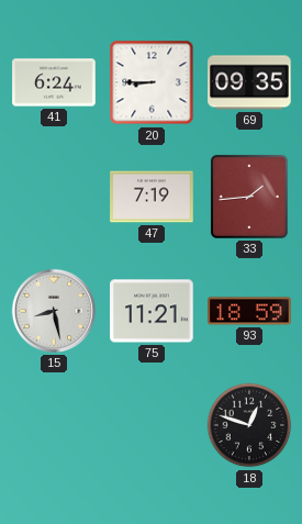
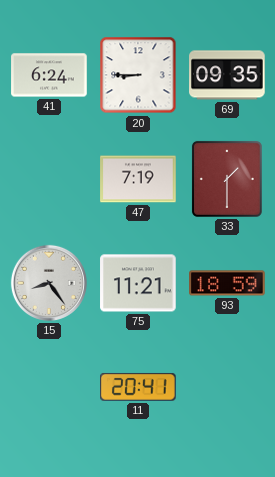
33: 1:44 -> 1:30
15: 8:28 -> 8:24
11: none -> 20:41
18: 12:48 -> none
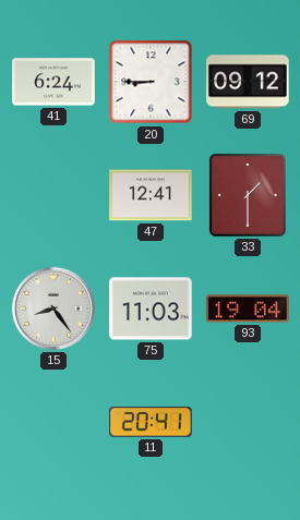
69: 09:35 -> 09:12
47: 7:19 -> 12:41
75: 11:21 -> 11:03
93: 18:59 -> 19:04
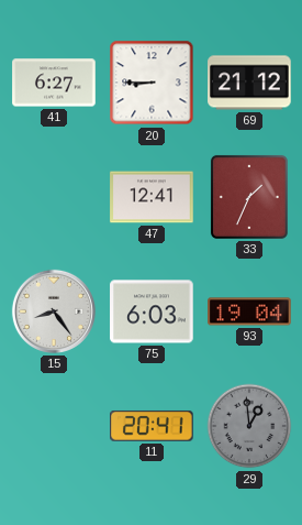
41: 6:24 -> 6:27
69: 09:12 -> 21:12
33: 1:30 -> 1:34
75: 11:03 -> 6:03
29: none -> 12:59
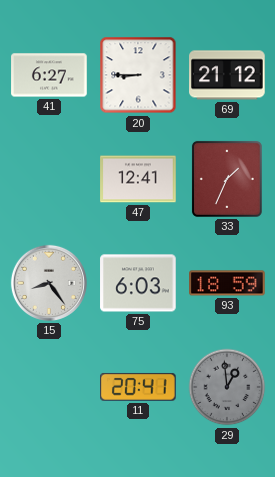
93: 19:04 -> 18:59
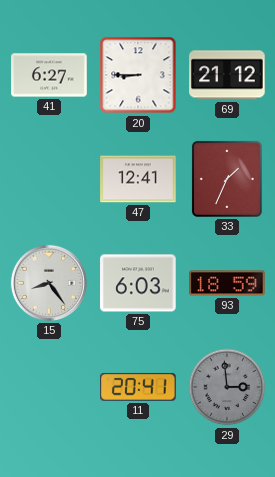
29: 12:59 -> 2:59
